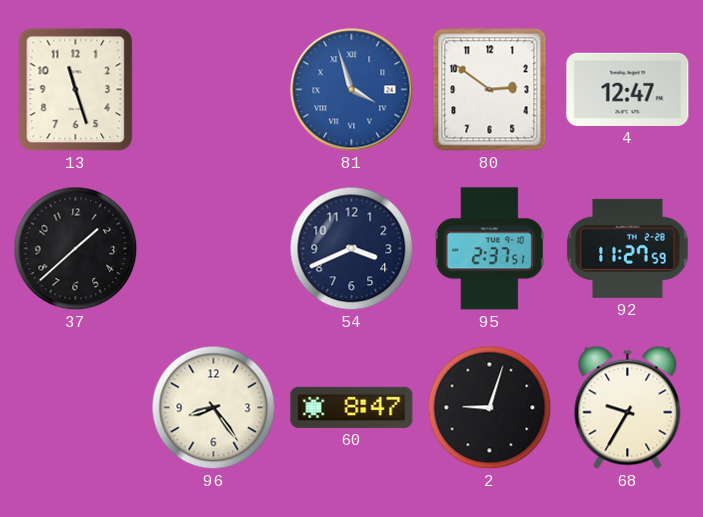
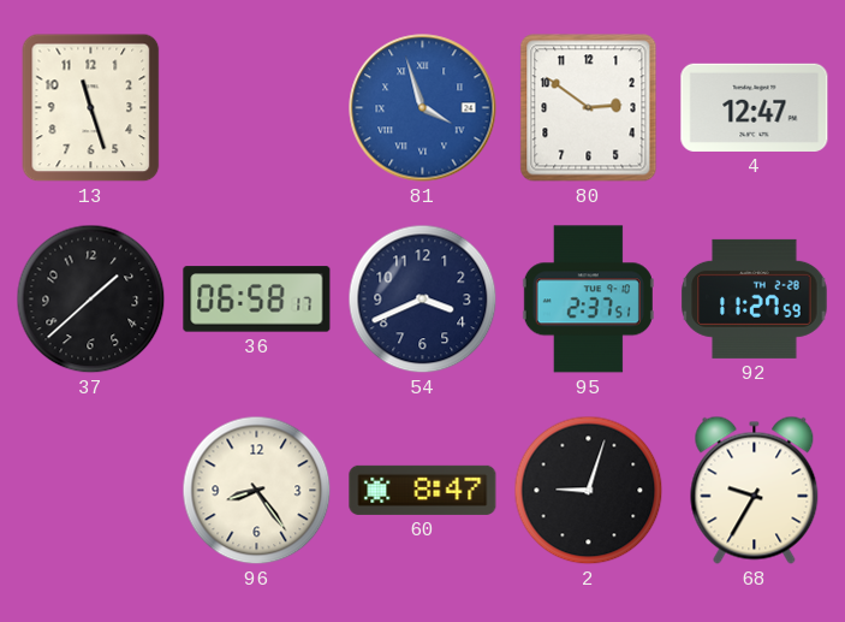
36: none -> 06:58
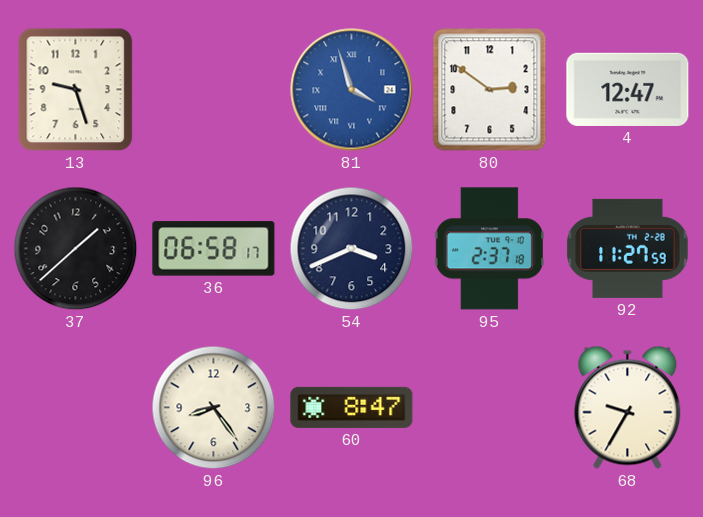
13: 11:27 -> 9:27
95: 2:37:51 -> 2:37:18
2: 9:03 -> none
